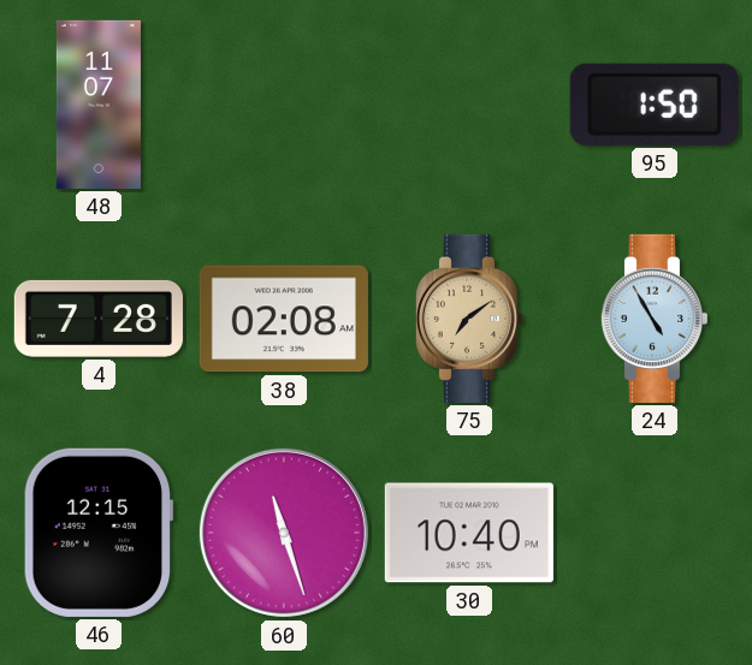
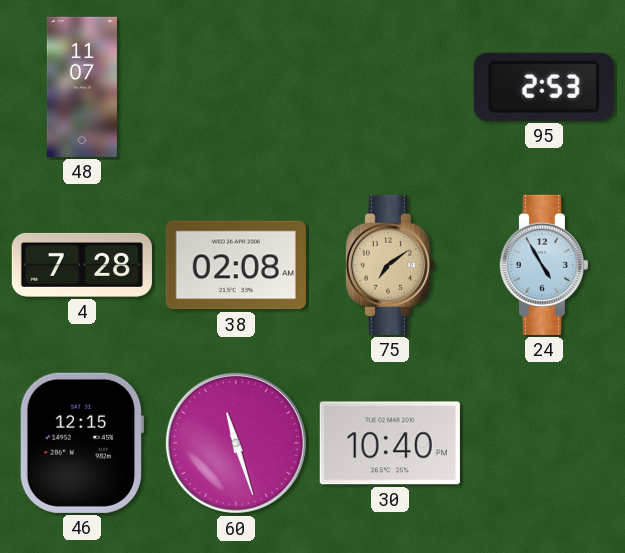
95: 1:50 -> 2:53
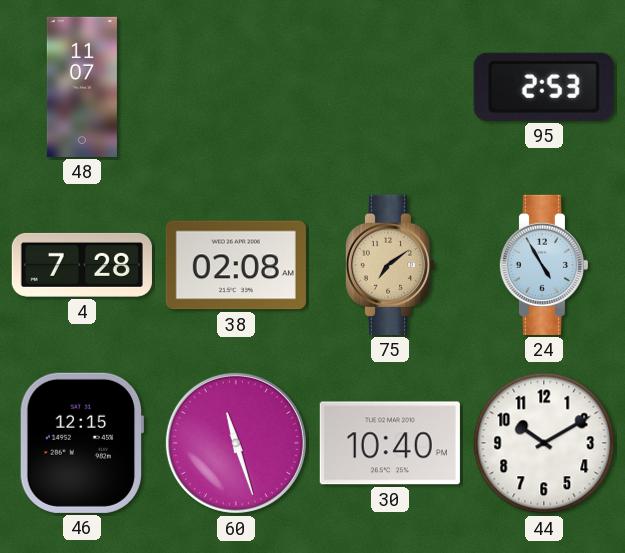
44: none -> 10:10
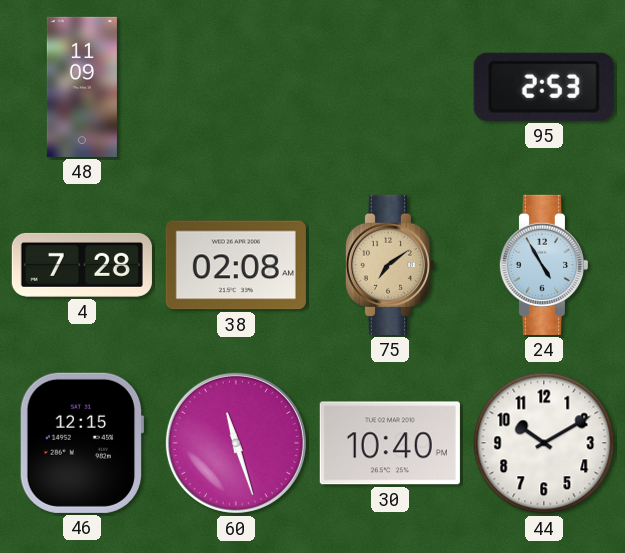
48: 11:07 -> 11:09
